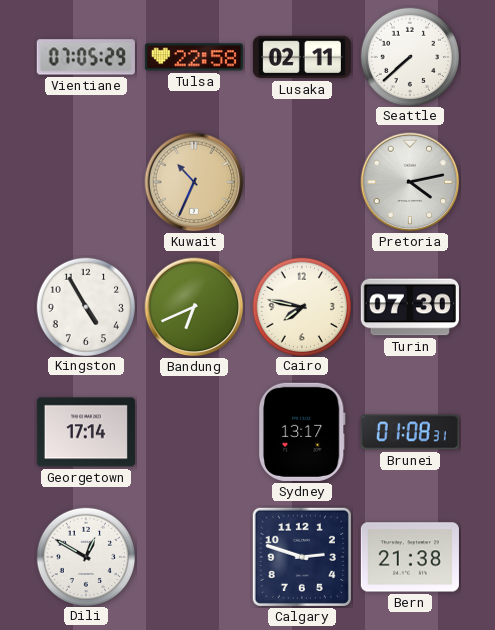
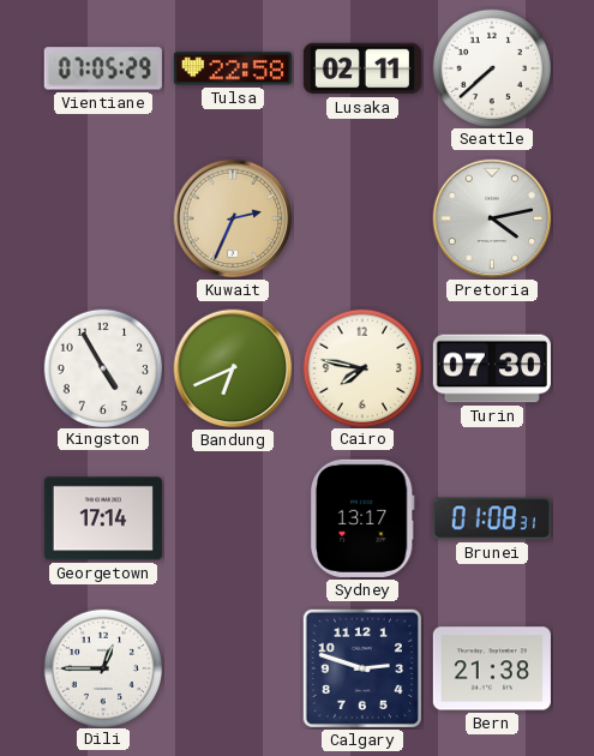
Kuwait: 10:34 -> 2:34
Dili: 12:50 -> 12:45
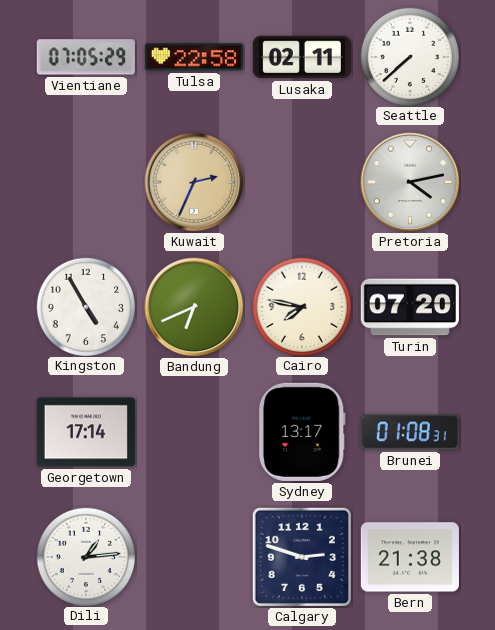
Turin: 07:30 -> 07:20
Dili: 12:45 -> 1:14
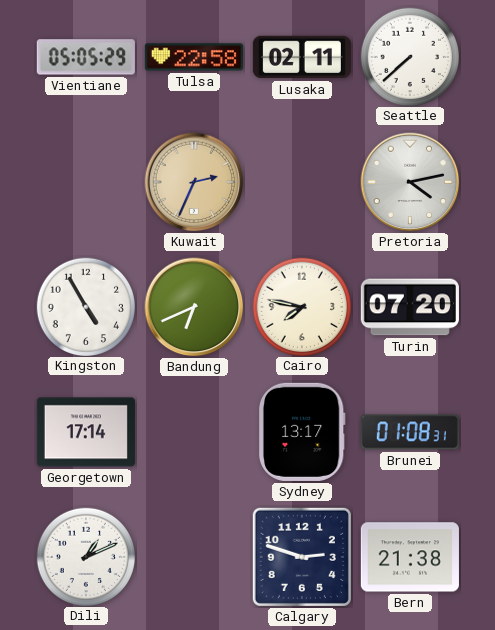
Vientiane: 07:05 -> 05:05
Dili: 1:14 -> 1:11
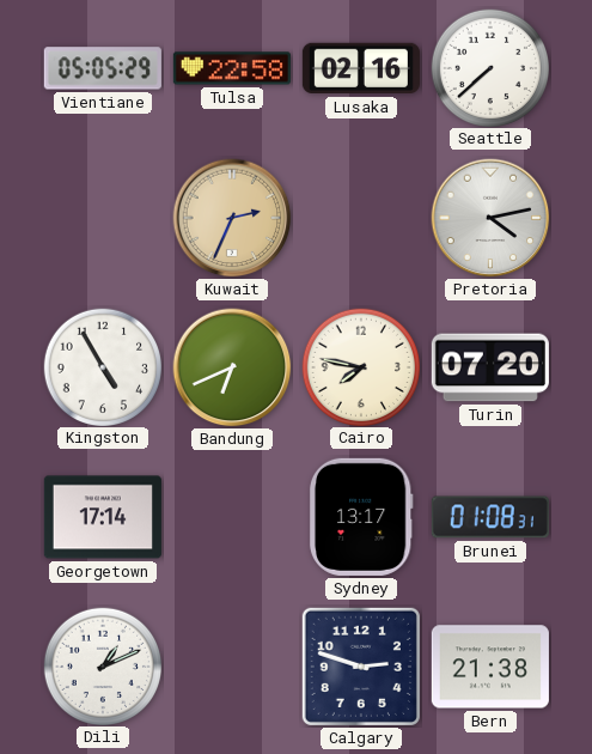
Lusaka: 02:11 -> 02:16
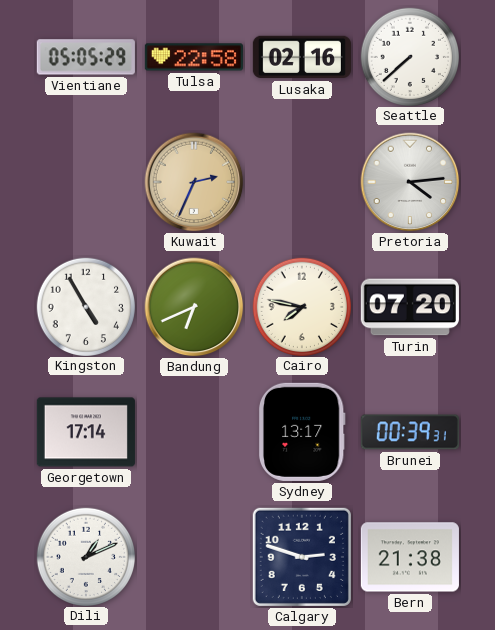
Pretoria: 4:13 -> 4:14
Brunei: 01:08 -> 00:39
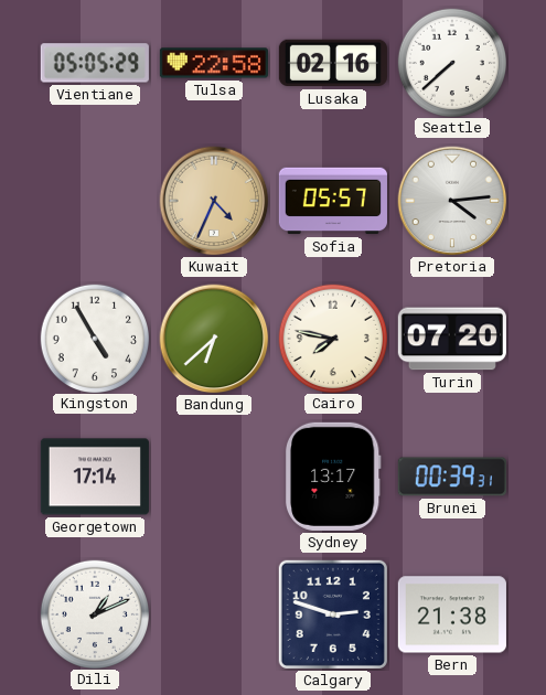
Kuwait: 2:34 -> 4:34
Sofia: none -> 05:57
Bandung: 6:41 -> 6:38
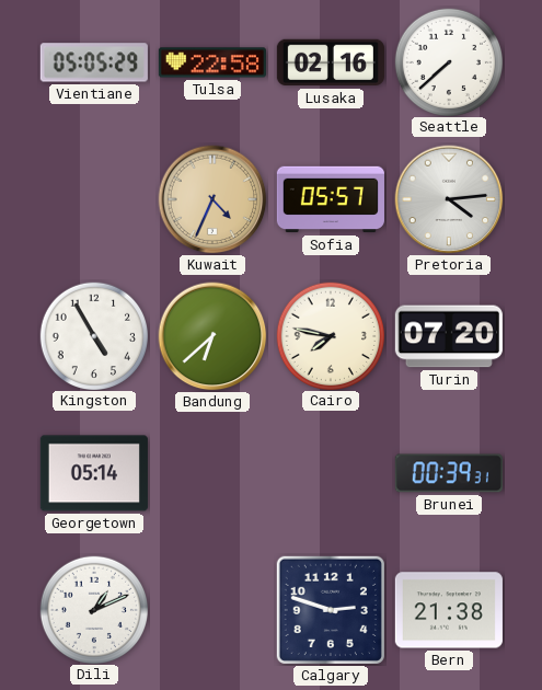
Georgetown: 17:14 -> 05:14
Sydney: 13:17 -> none
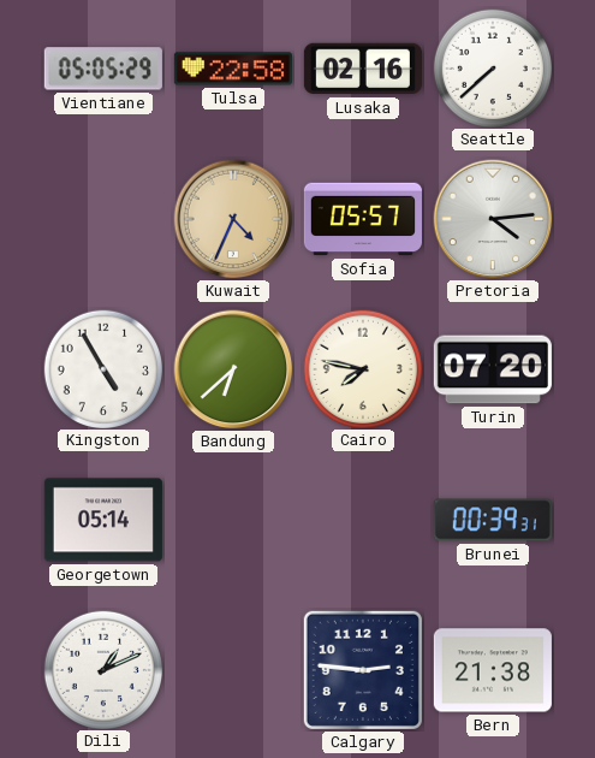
Calgary: 2:48 -> 2:46
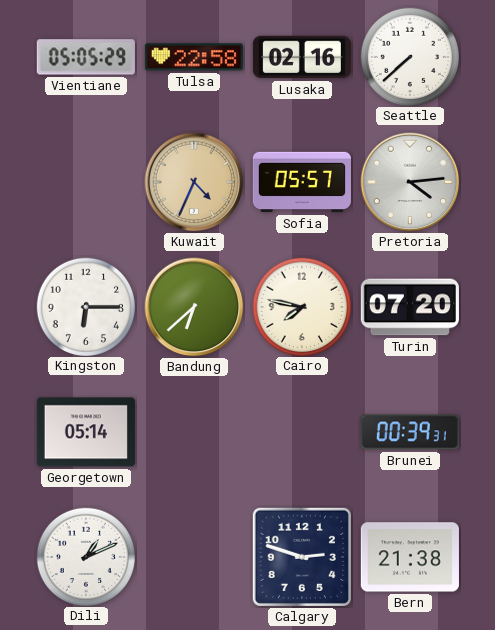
Kingston: 4:55 -> 6:15
Calgary: 2:46 -> 2:48
